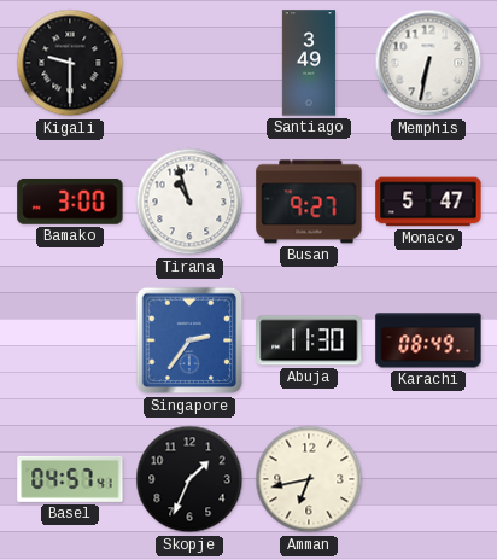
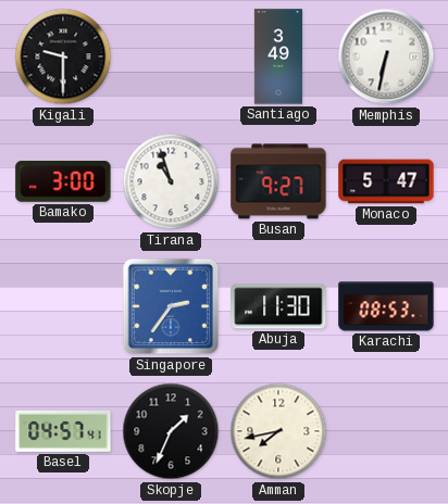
Karachi: 08:49 -> 08:53
Amman: 6:43 -> 7:43
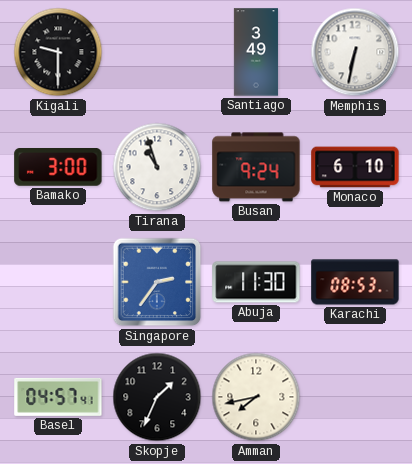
Busan: 9:27 -> 9:24
Monaco: 5:47 -> 6:10
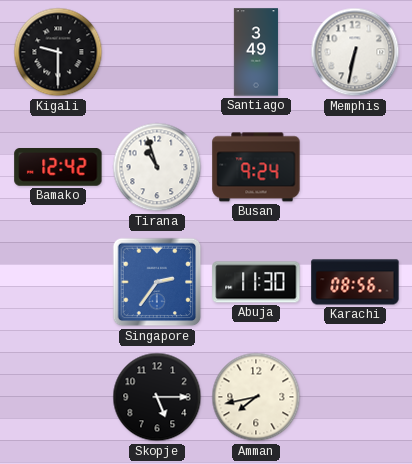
Bamako: 3:00 -> 12:42
Monaco: 6:10 -> none
Karachi: 08:53 -> 08:56
Basel: 04:57 -> none
Skopje: 1:34 -> 5:15
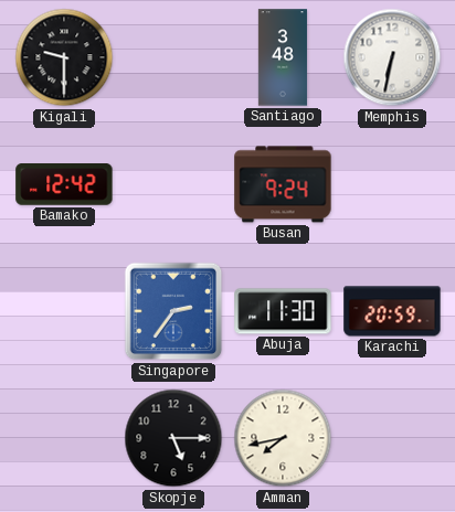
Santiago: 3:49 -> 3:48
Tirana: 10:57 -> none
Karachi: 08:56 -> 20:59
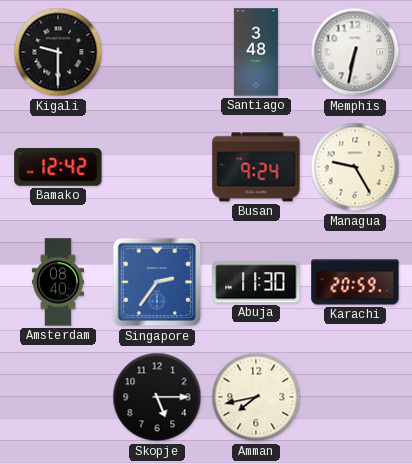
Managua: none -> 9:25
Amsterdam: none -> 08:40
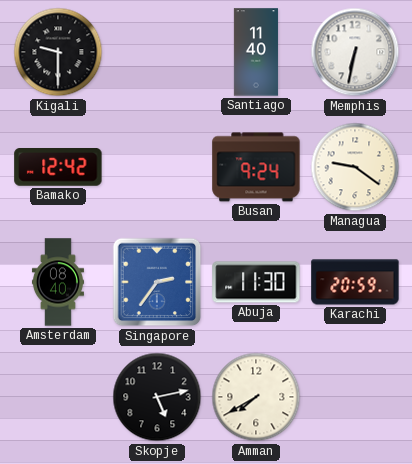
Santiago: 3:48 -> 11:40
Managua: 9:25 -> 9:21
Skopje: 5:15 -> 5:13
Amman: 7:43 -> 7:40
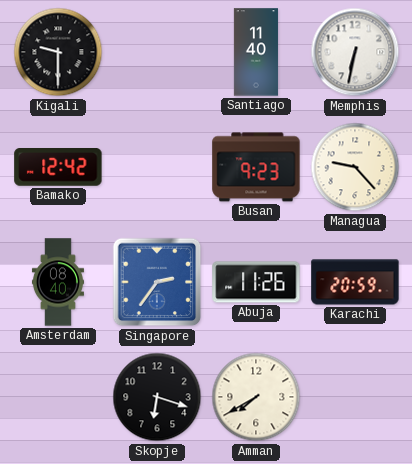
Busan: 9:24 -> 9:23
Managua: 9:21 -> 9:23
Abuja: 11:30 -> 11:26
Skopje: 5:13 -> 6:18
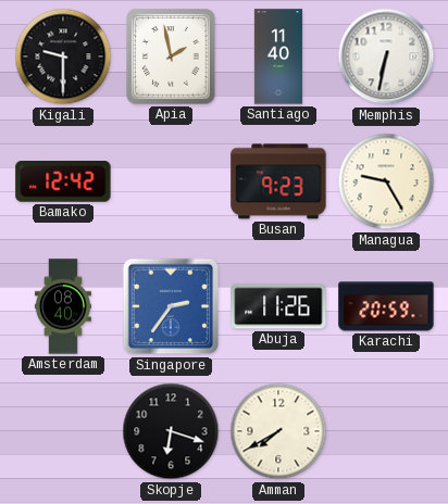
Apia: none -> 1:58
Managua: 9:23 -> 9:25
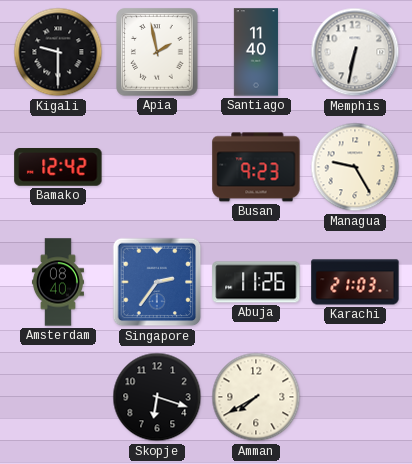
Karachi: 20:59 -> 21:03
